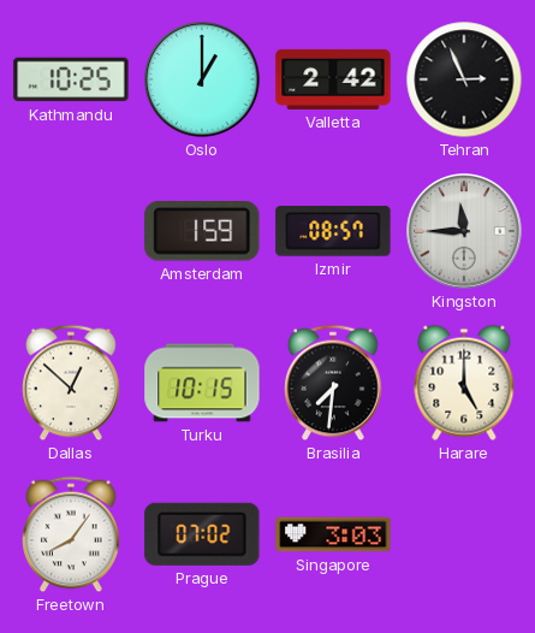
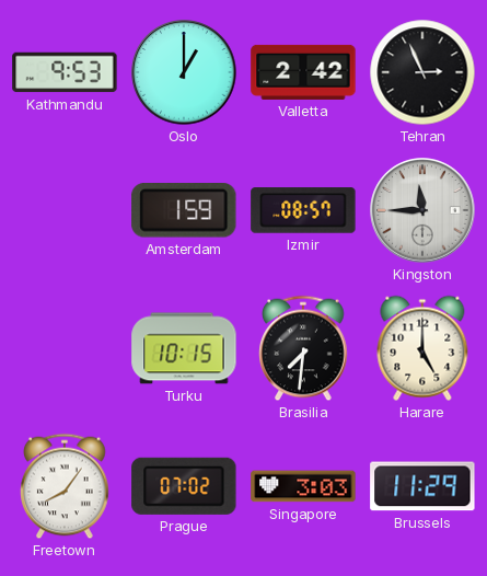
Kathmandu: 10:25 -> 9:53
Dallas: 12:52 -> none
Brussels: none -> 11:29
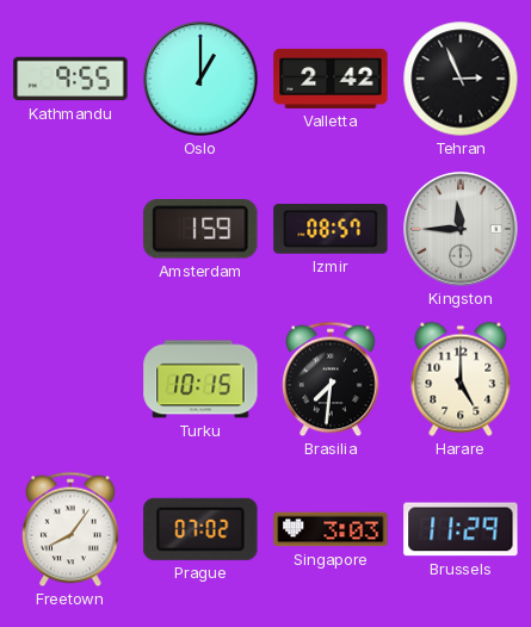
Kathmandu: 9:53 -> 9:55
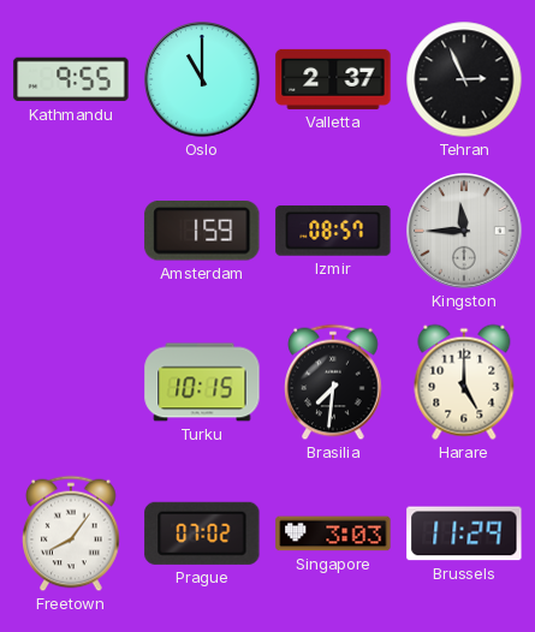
Oslo: 1:00 -> 11:00
Valletta: 2:42 -> 2:37
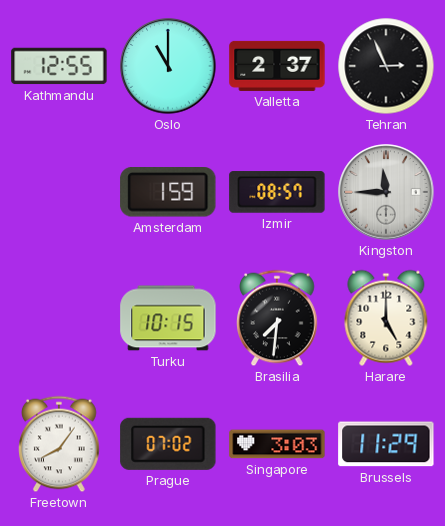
Kathmandu: 9:55 -> 12:55
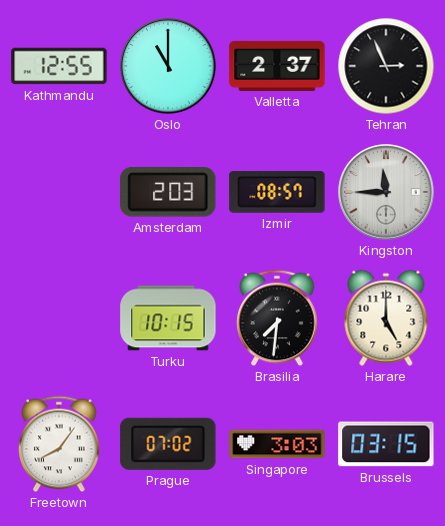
Amsterdam: 1:59 -> 2:03
Brussels: 11:29 -> 03:15
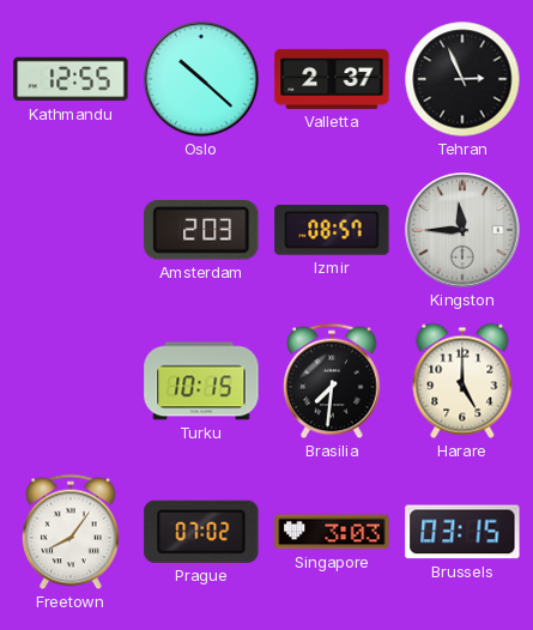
Oslo: 11:00 -> 10:22
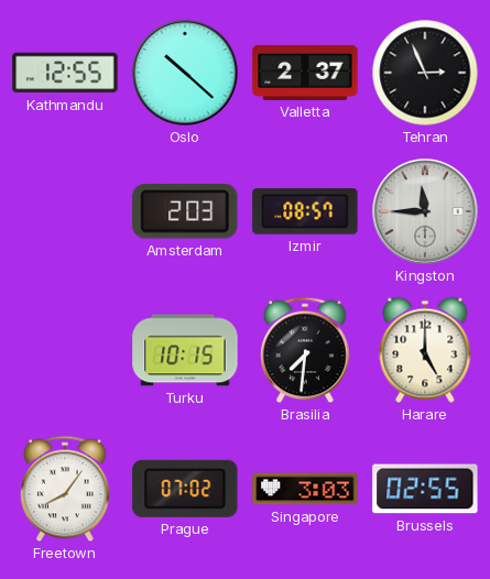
Brussels: 03:15 -> 02:55
